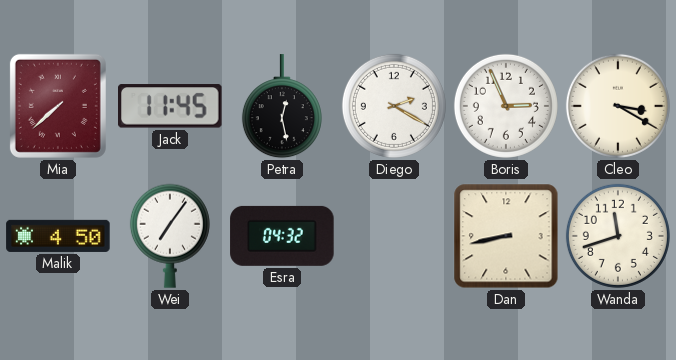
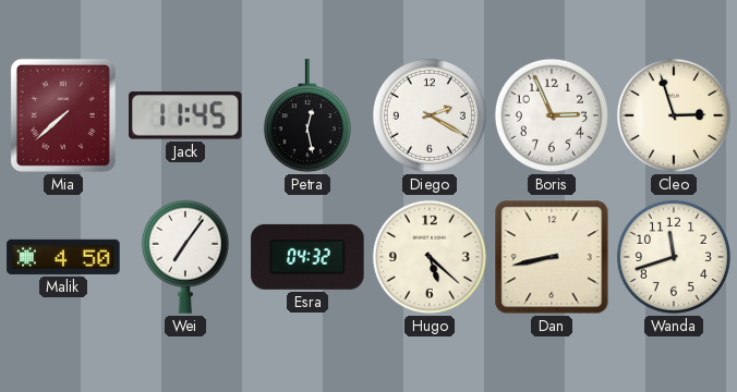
Cleo: 3:20 -> 2:57
Hugo: none -> 5:22
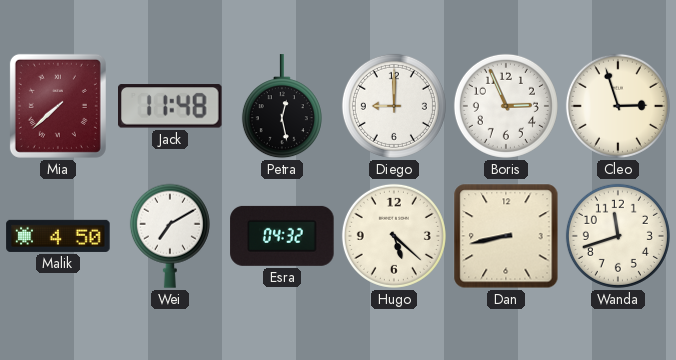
Jack: 11:45 -> 11:48
Diego: 2:20 -> 9:00
Wei: 7:06 -> 7:10
